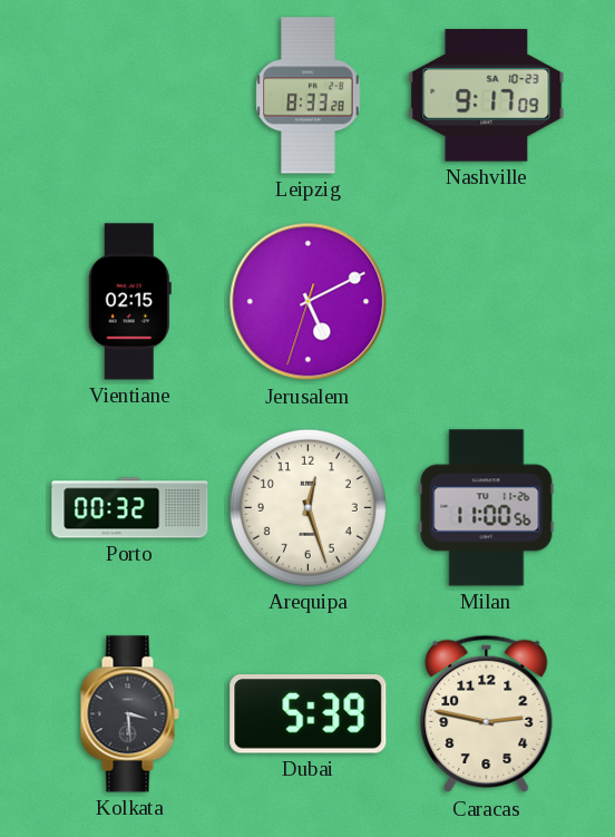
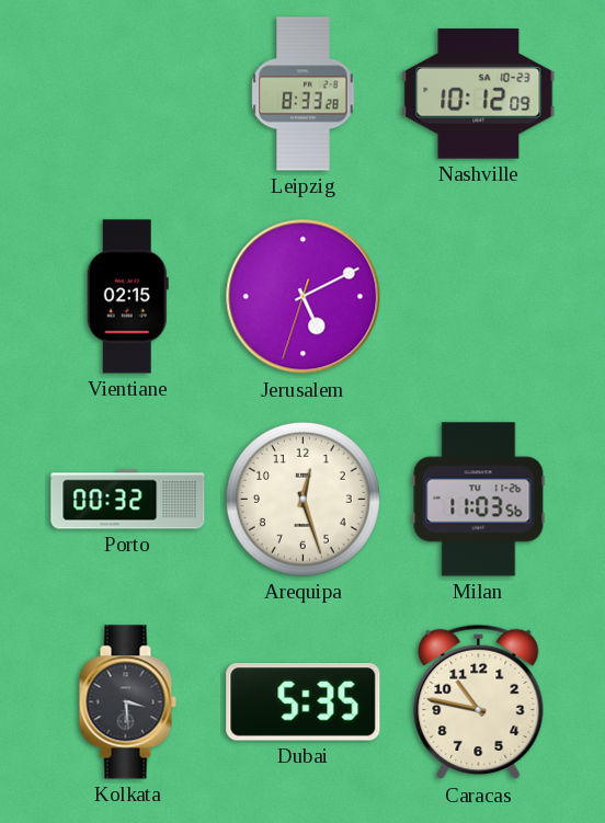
Nashville: 9:17 -> 10:12
Milan: 11:00 -> 11:03
Dubai: 5:39 -> 5:35
Caracas: 2:47 -> 10:47
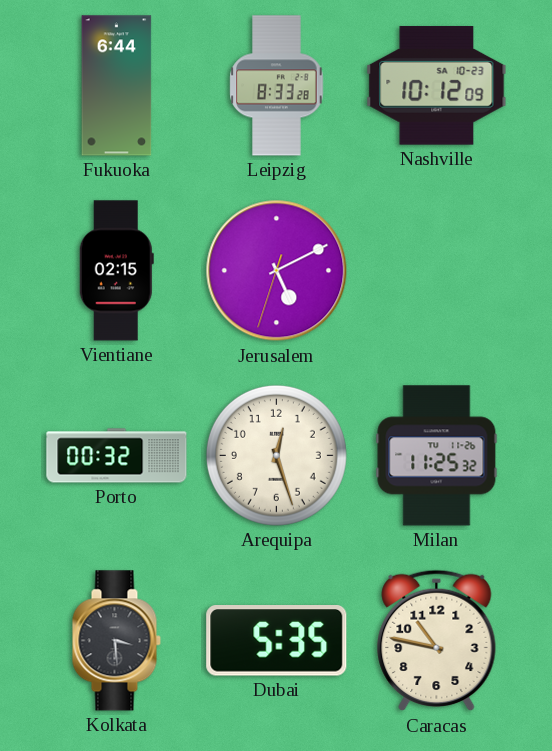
Fukuoka: none -> 6:44
Milan: 11:03 -> 11:25
